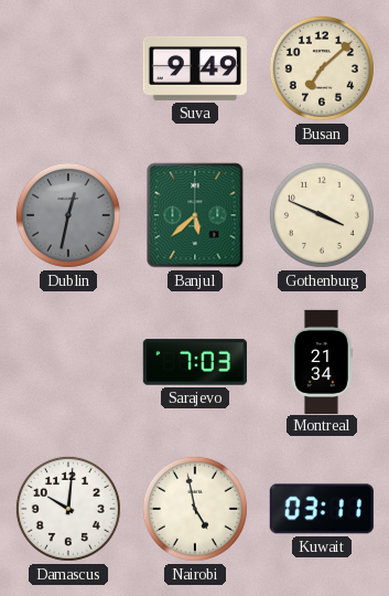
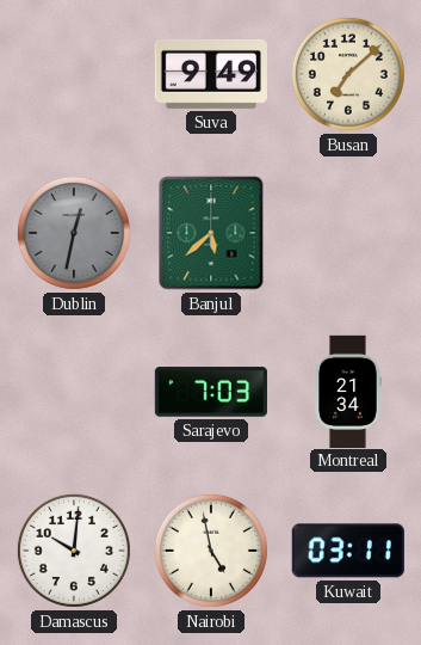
Gothenburg: 3:49 -> none
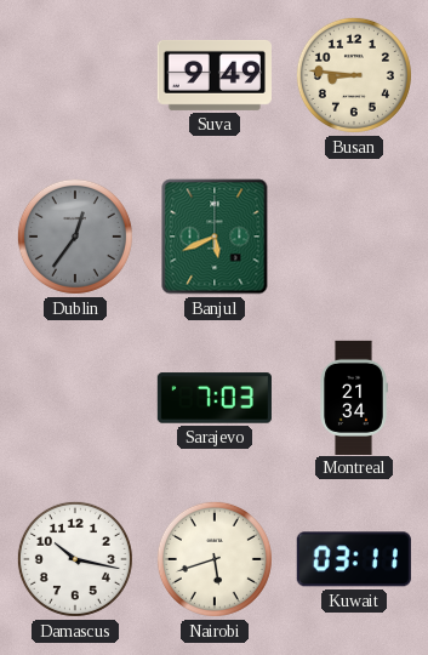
Busan: 7:08 -> 8:46
Dublin: 12:32 -> 12:36
Banjul: 5:38 -> 5:41
Damascus: 10:01 -> 10:17
Nairobi: 4:58 -> 5:42
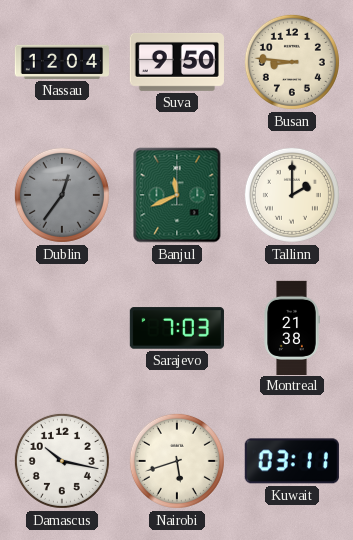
Nassau: none -> 12:04
Suva: 9:49 -> 9:50
Banjul: 5:41 -> 11:41
Tallinn: none -> 2:00
Montreal: 21:34 -> 21:38
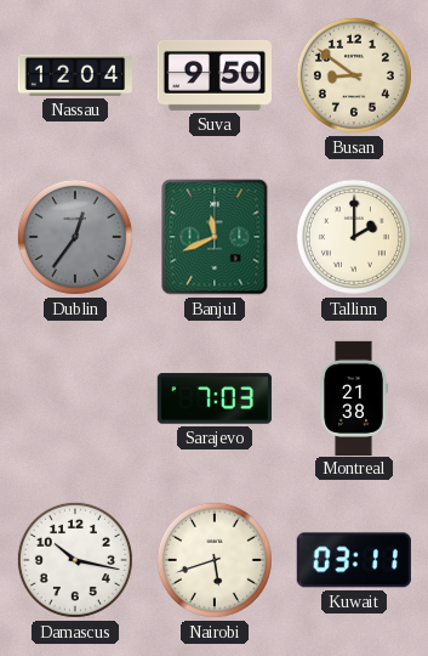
Busan: 8:46 -> 8:51
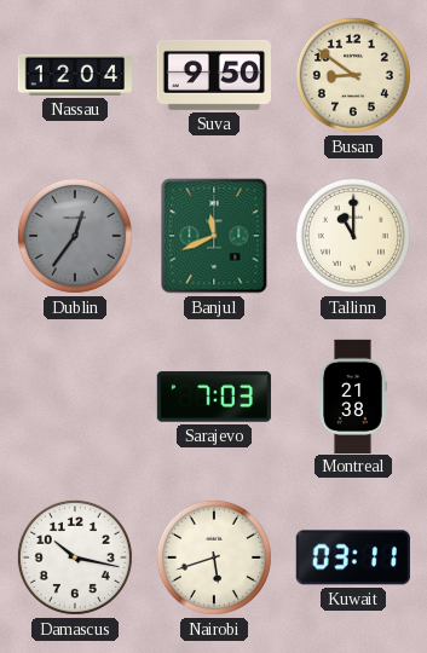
Tallinn: 2:00 -> 11:00
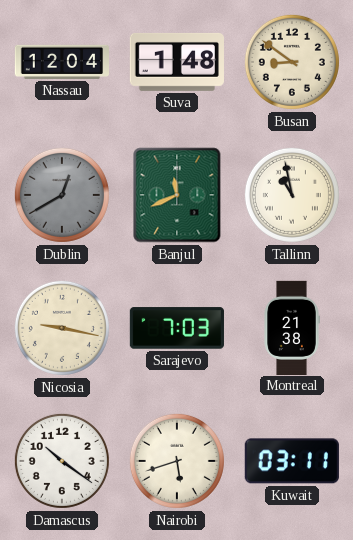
Suva: 9:50 -> 1:48
Dublin: 12:36 -> 12:40
Tallinn: 11:00 -> 10:58
Nicosia: none -> 9:17
Damascus: 10:17 -> 10:21
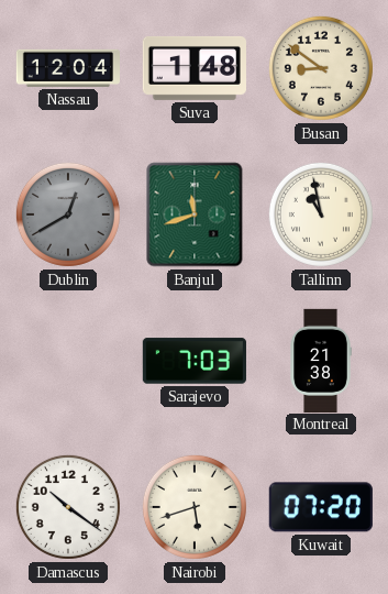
Banjul: 11:41 -> 11:42
Nicosia: 9:17 -> none
Kuwait: 03:11 -> 07:20
